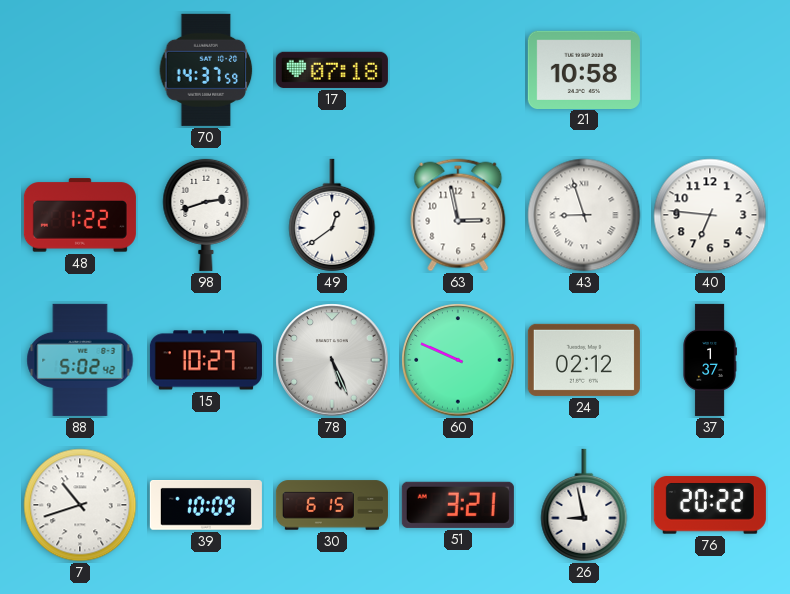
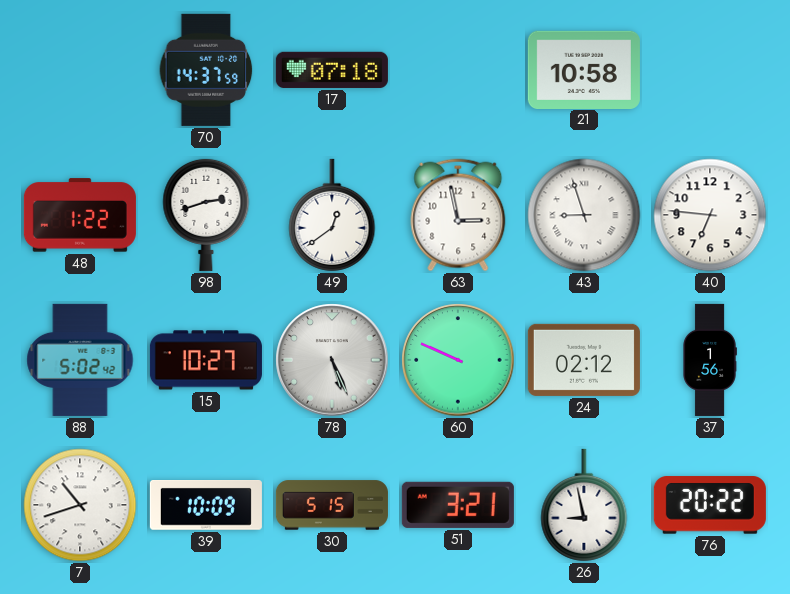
37: 1:37 -> 1:56
30: 6:15 -> 5:15
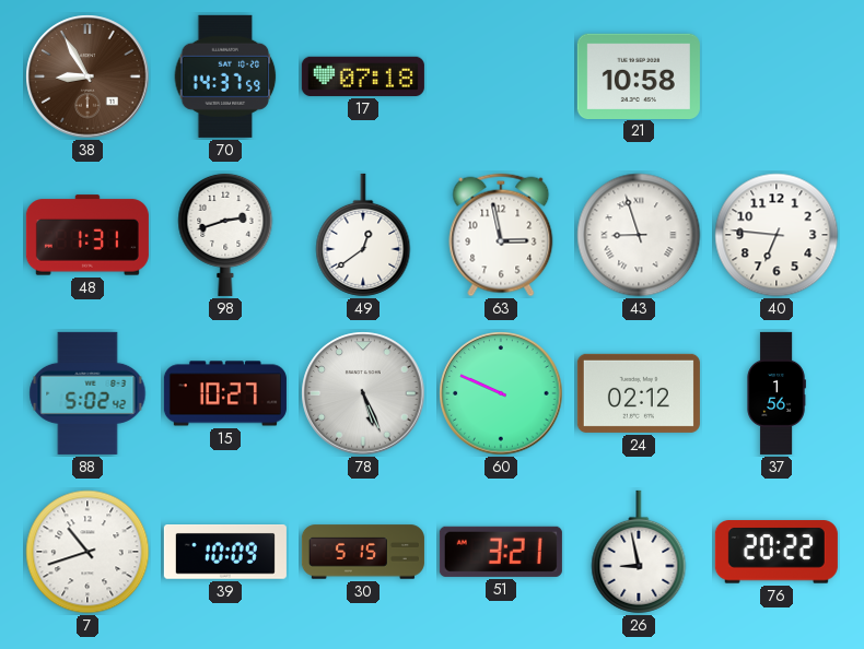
38: none -> 8:55
48: 1:22 -> 1:31
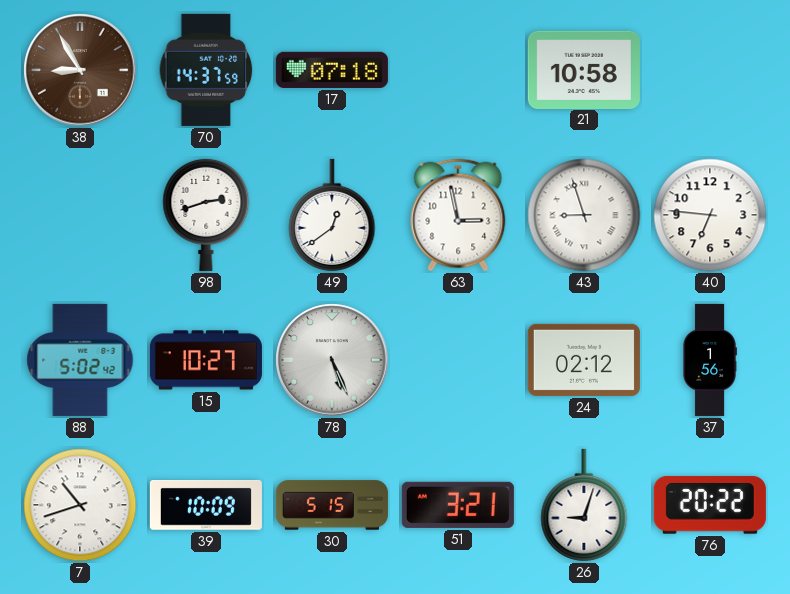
48: 1:31 -> none
60: 9:49 -> none
26: 8:58 -> 9:03
